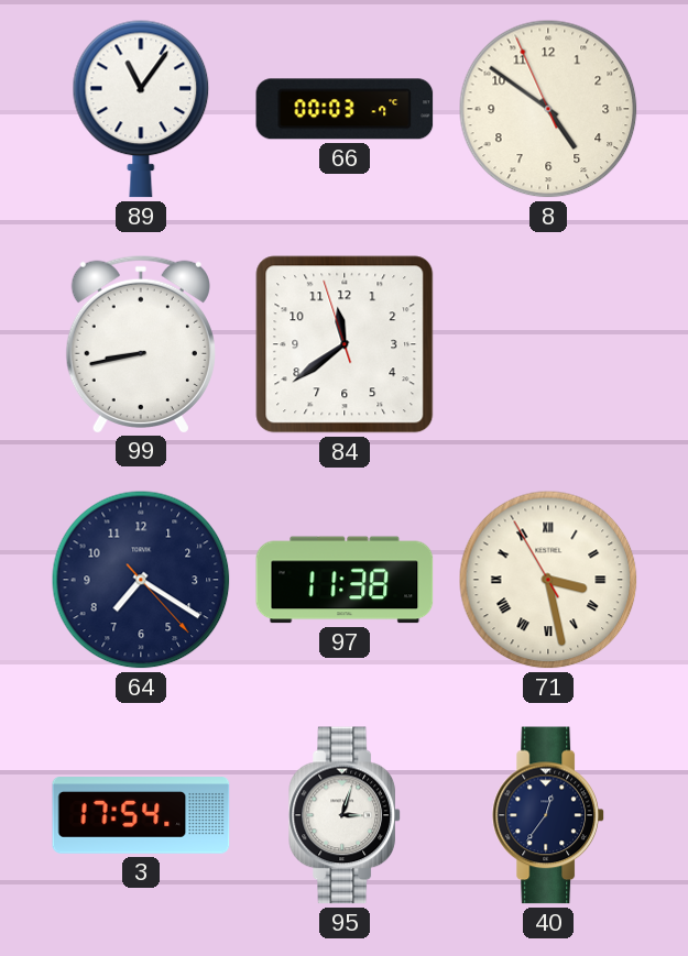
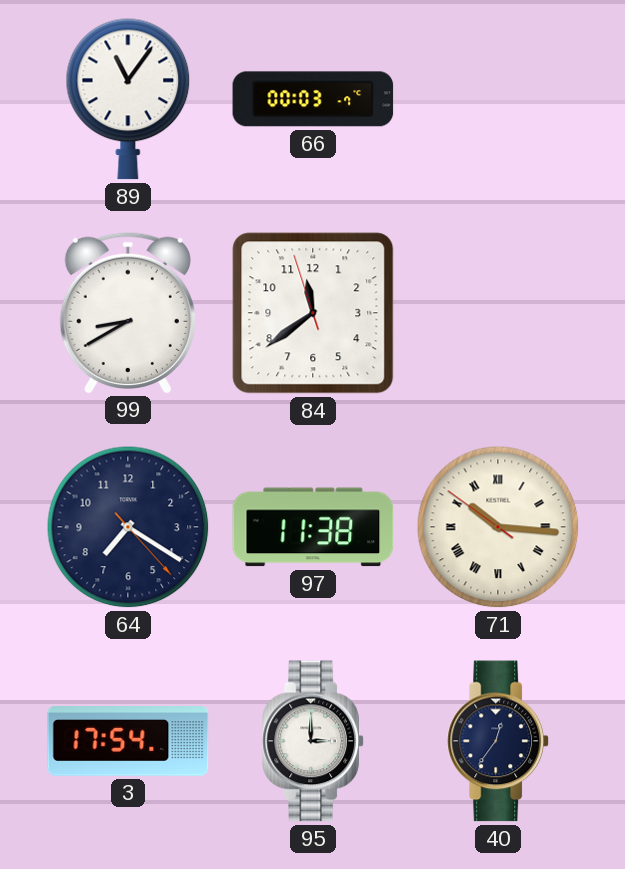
8: 4:50 -> none
99: 8:43 -> 8:40
71: 3:27 -> 10:15
95: 3:03 -> 3:00
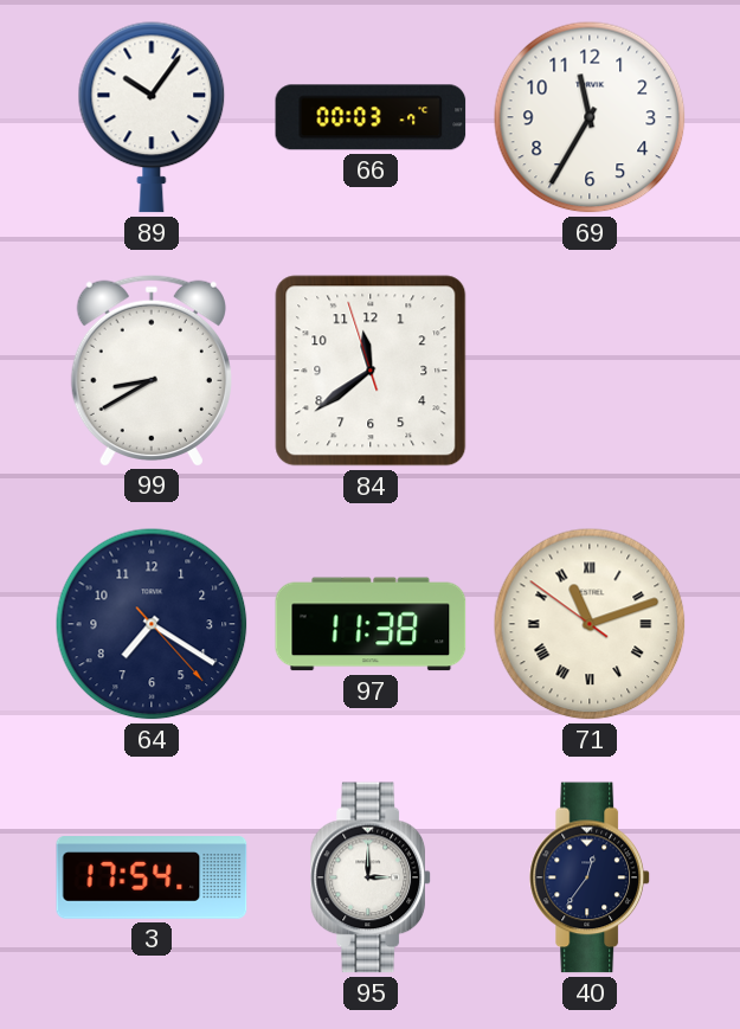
89: 11:06 -> 10:06
69: none -> 11:35
71: 10:15 -> 11:11
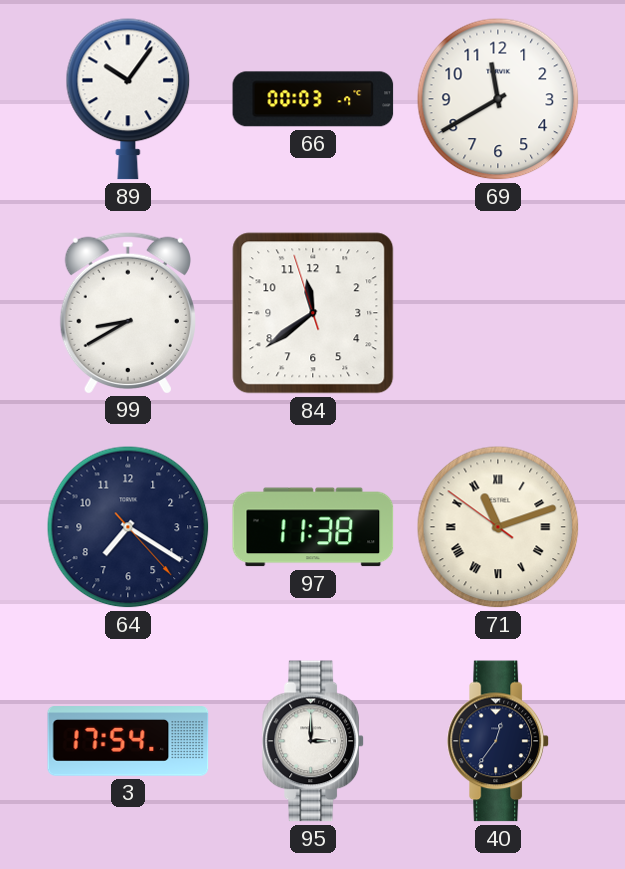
69: 11:35 -> 11:40
